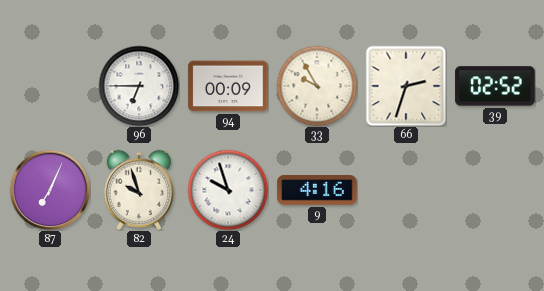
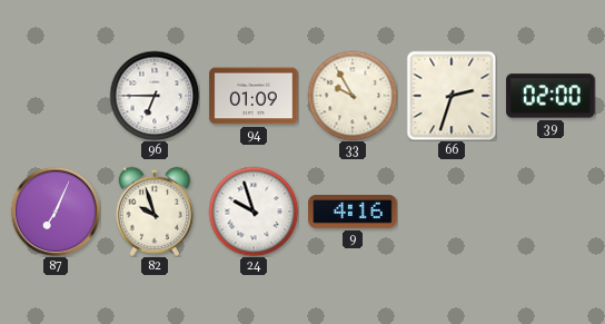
94: 00:09 -> 01:09
39: 02:52 -> 02:00
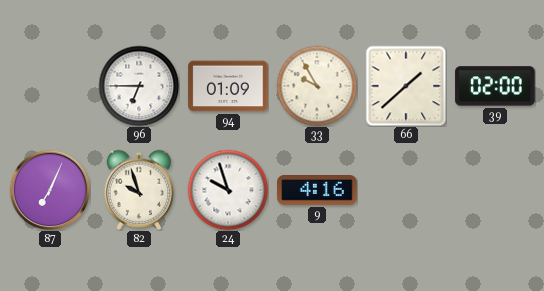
66: 2:33 -> 1:38
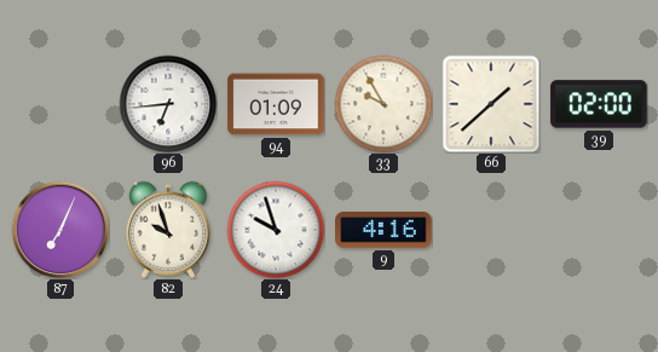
96: 6:45 -> 6:44
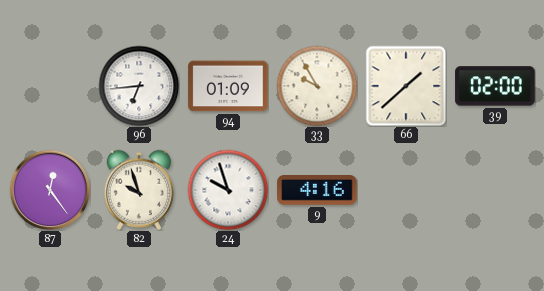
87: 7:04 -> 12:24
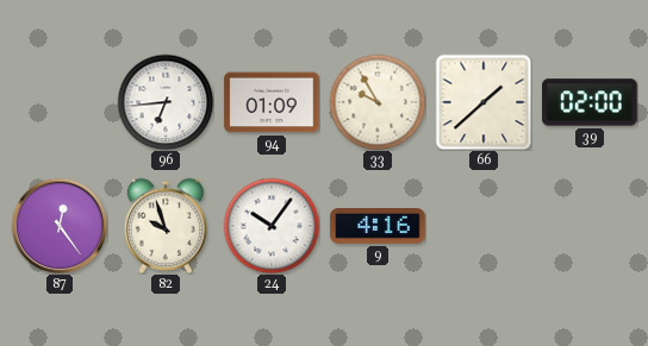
24: 9:57 -> 10:06
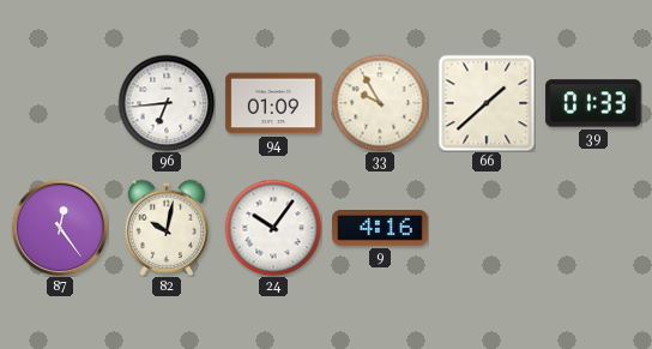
39: 02:00 -> 01:33
82: 9:57 -> 10:02
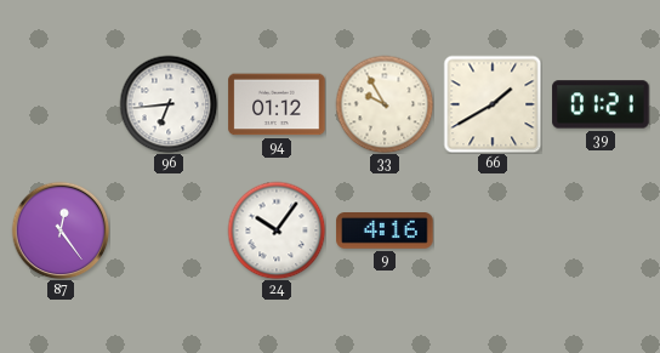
94: 01:09 -> 01:12
66: 1:38 -> 1:40
39: 01:33 -> 01:21
82: 10:02 -> none
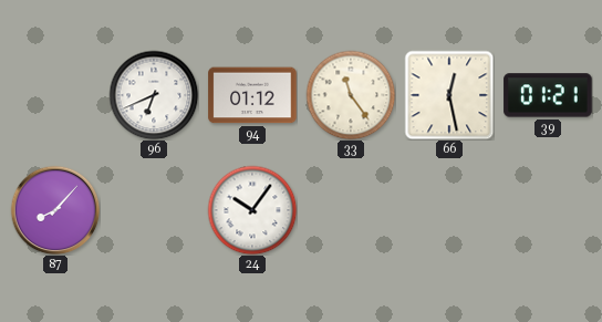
96: 6:44 -> 6:41
33: 9:55 -> 11:24
66: 1:40 -> 12:28
87: 12:24 -> 8:07
9: 4:16 -> none
